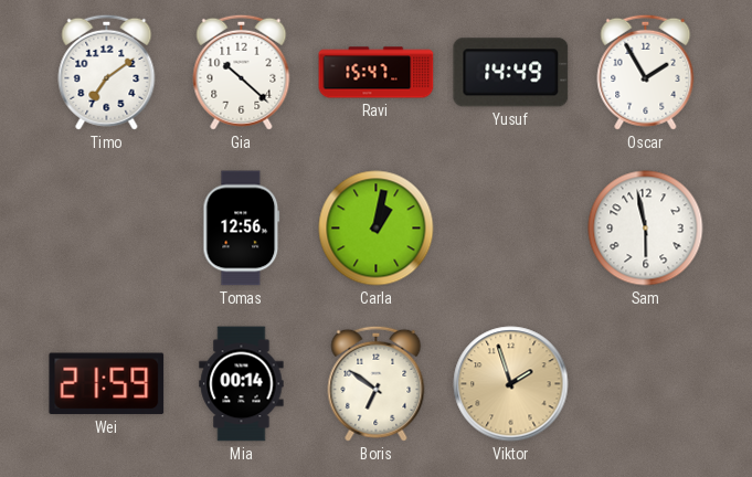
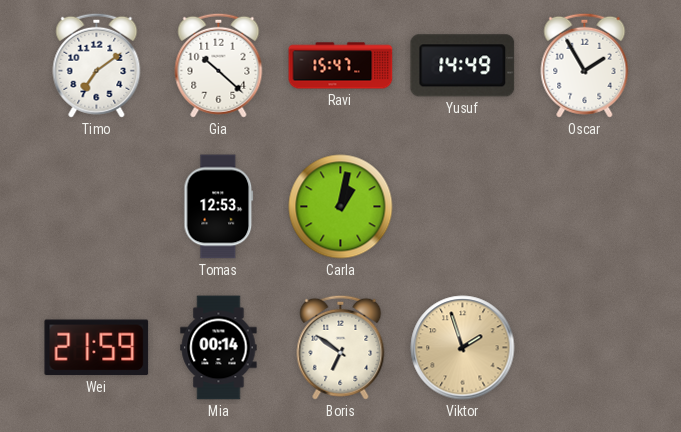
Tomas: 12:56 -> 12:53
Sam: 5:58 -> none
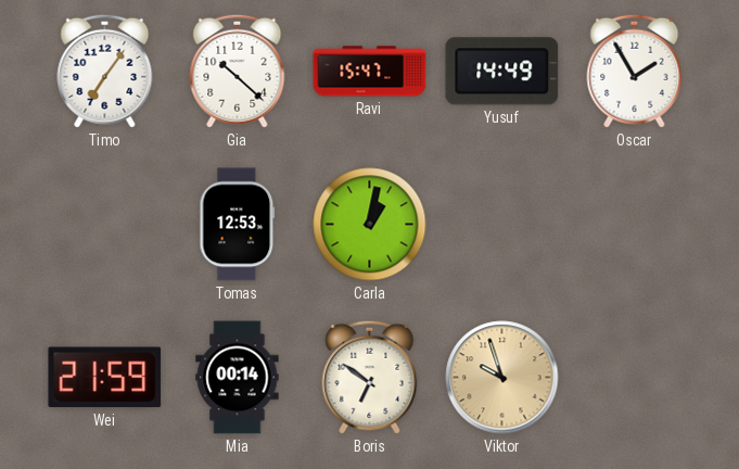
Timo: 7:09 -> 7:06
Viktor: 1:57 -> 9:57
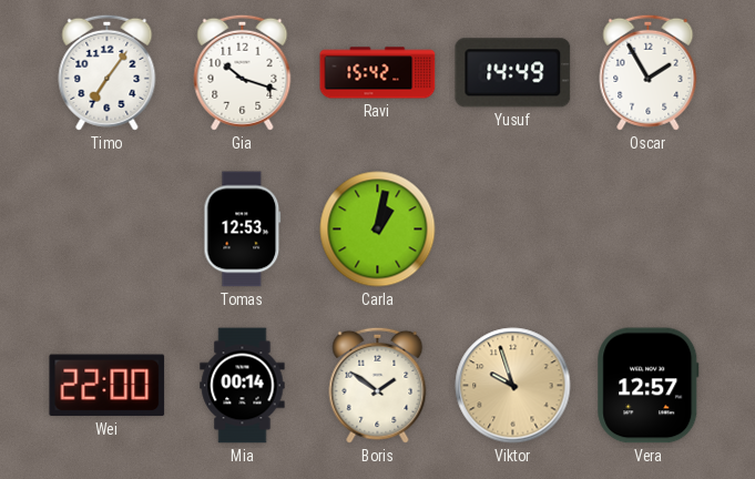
Gia: 10:22 -> 10:18
Ravi: 15:47 -> 15:42
Wei: 21:59 -> 22:00
Boris: 6:51 -> 1:51
Vera: none -> 12:57
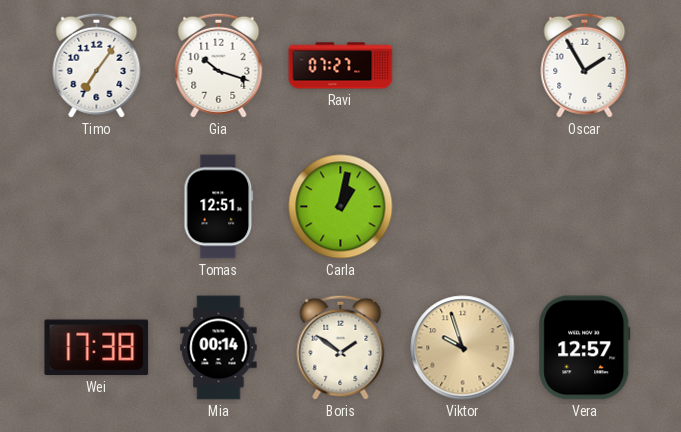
Ravi: 15:42 -> 07:27
Yusuf: 14:49 -> none
Tomas: 12:53 -> 12:51
Wei: 22:00 -> 17:38
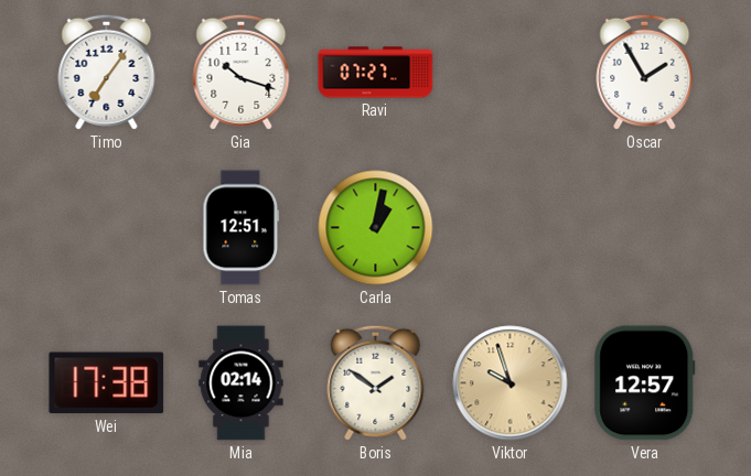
Mia: 00:14 -> 02:14
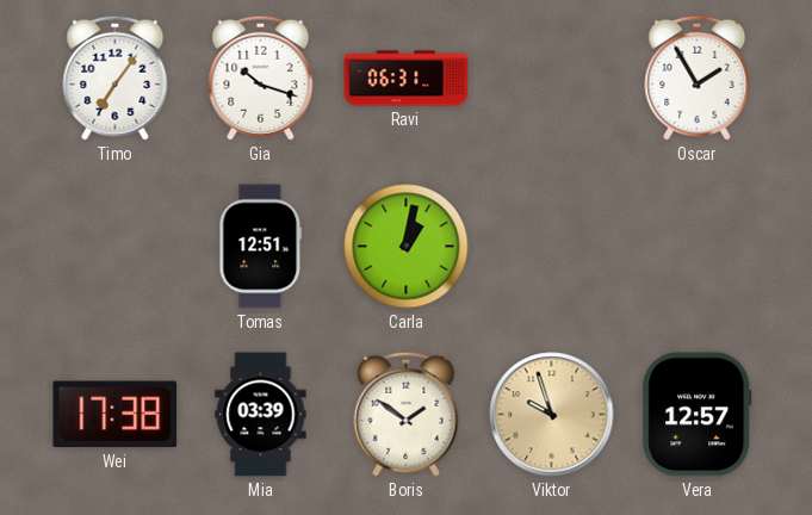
Ravi: 07:27 -> 06:31
Mia: 02:14 -> 03:39
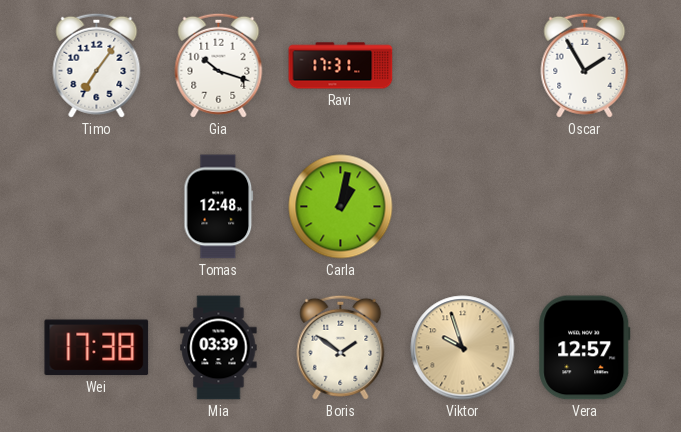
Ravi: 06:31 -> 17:31
Tomas: 12:51 -> 12:48
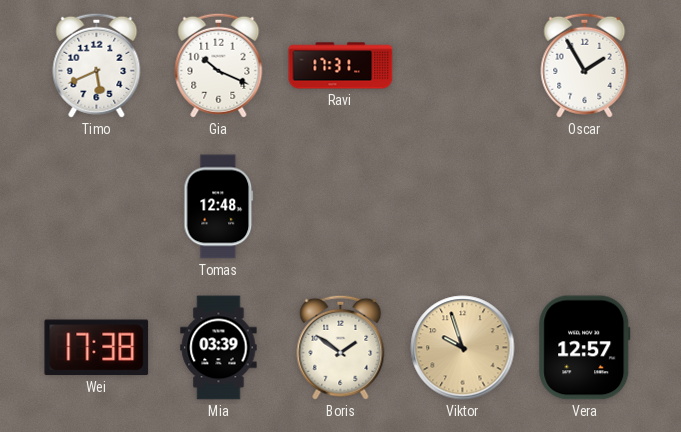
Timo: 7:06 -> 5:41
Gia: 10:18 -> 10:19
Carla: 1:02 -> none
